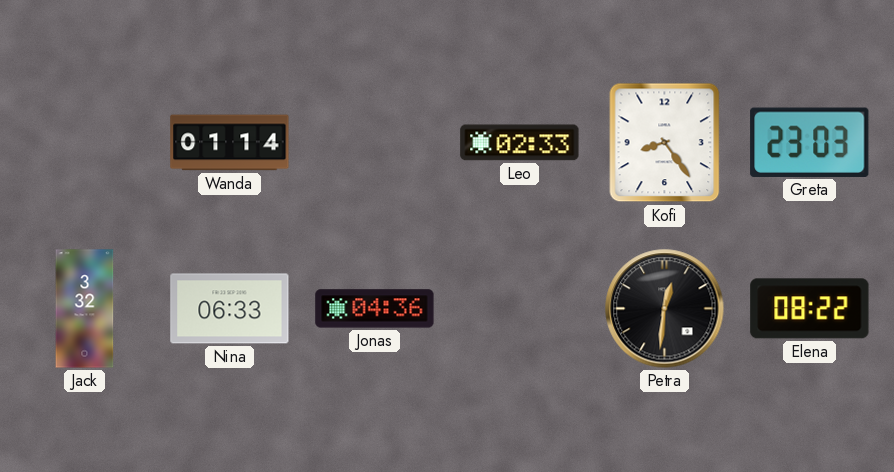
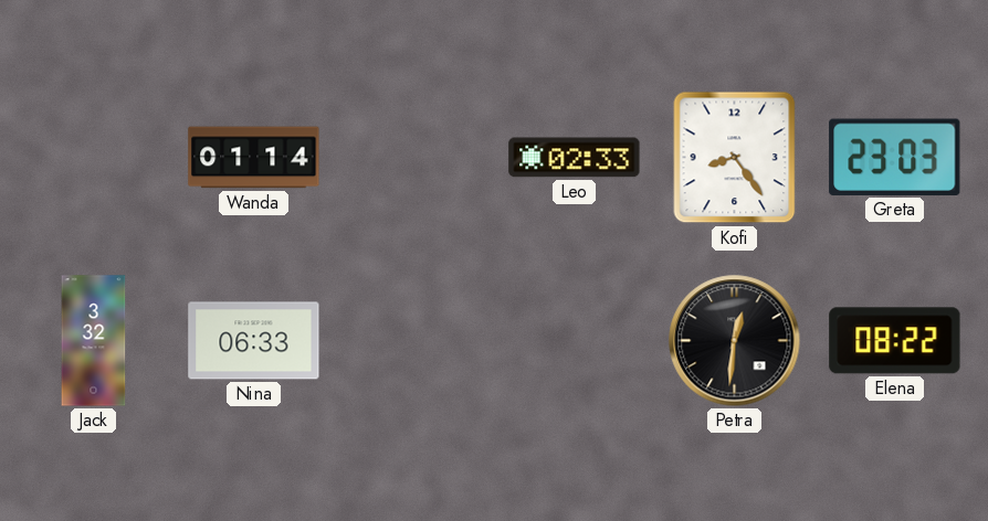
Jonas: 04:36 -> none
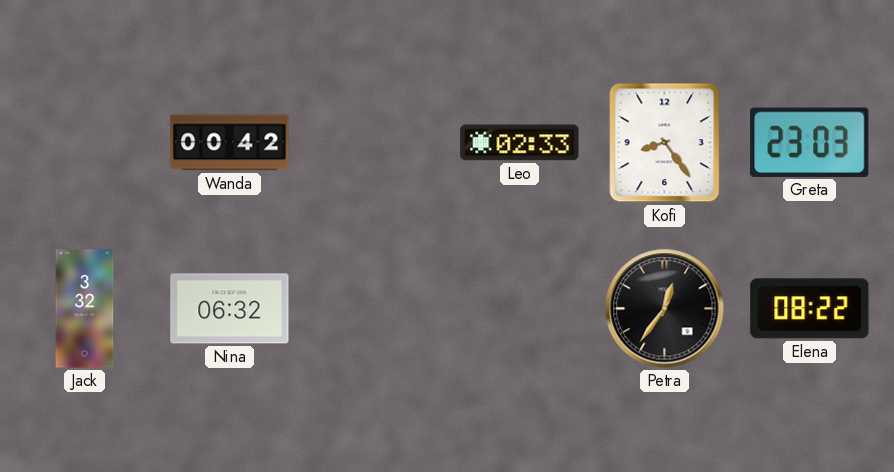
Wanda: 01:14 -> 00:42
Nina: 06:33 -> 06:32
Petra: 12:31 -> 12:36
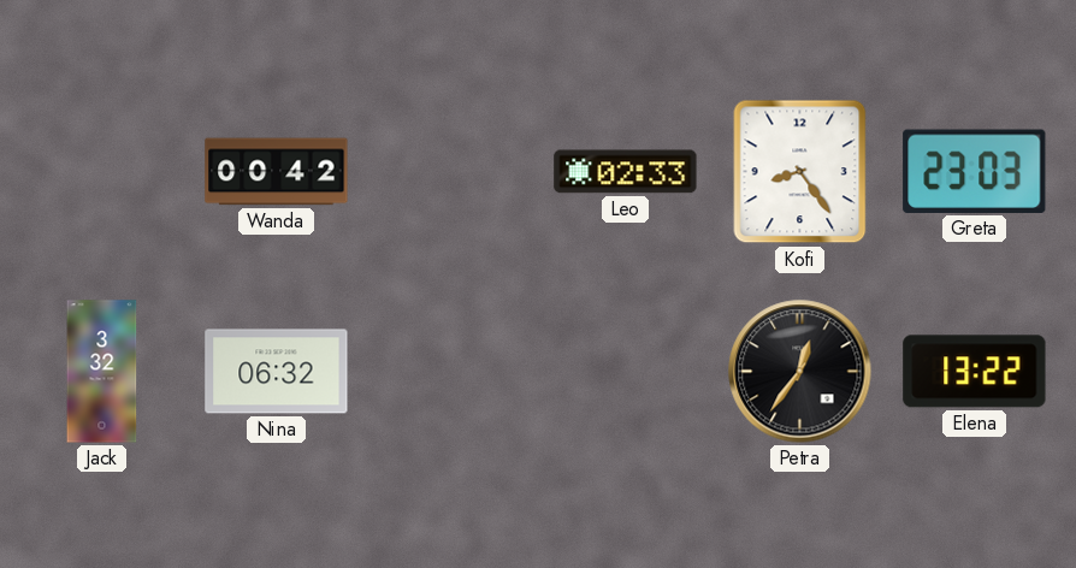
Elena: 08:22 -> 13:22
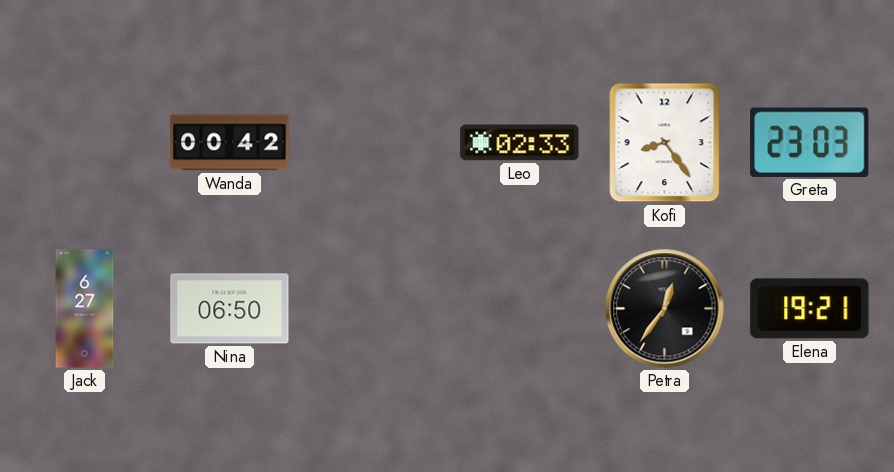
Jack: 3:32 -> 6:27
Nina: 06:32 -> 06:50
Elena: 13:22 -> 19:21
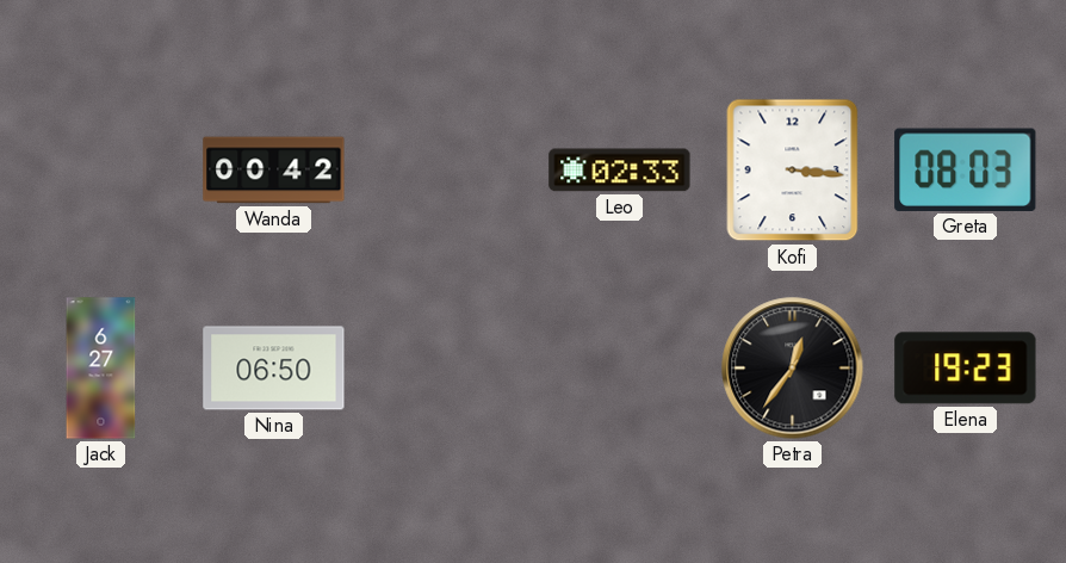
Kofi: 8:24 -> 3:16
Greta: 23:03 -> 08:03
Elena: 19:21 -> 19:23
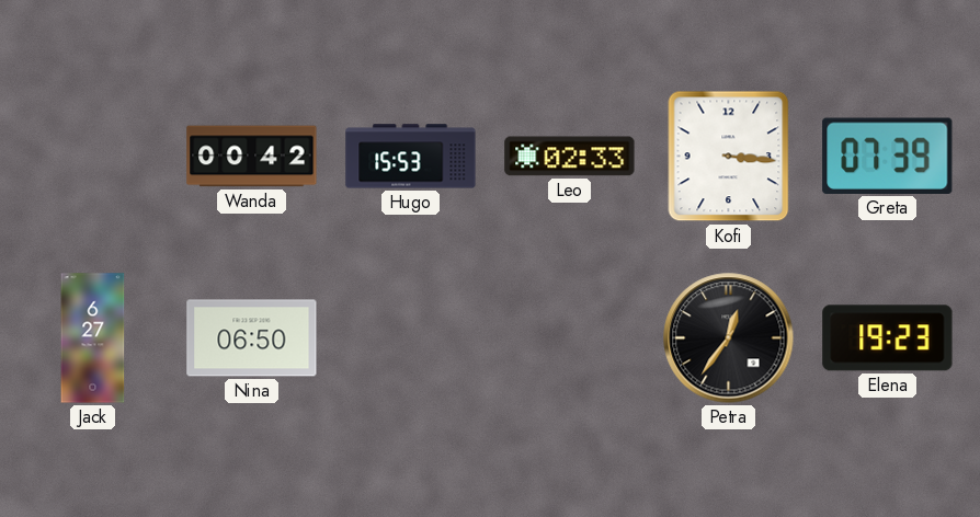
Hugo: none -> 15:53
Greta: 08:03 -> 07:39
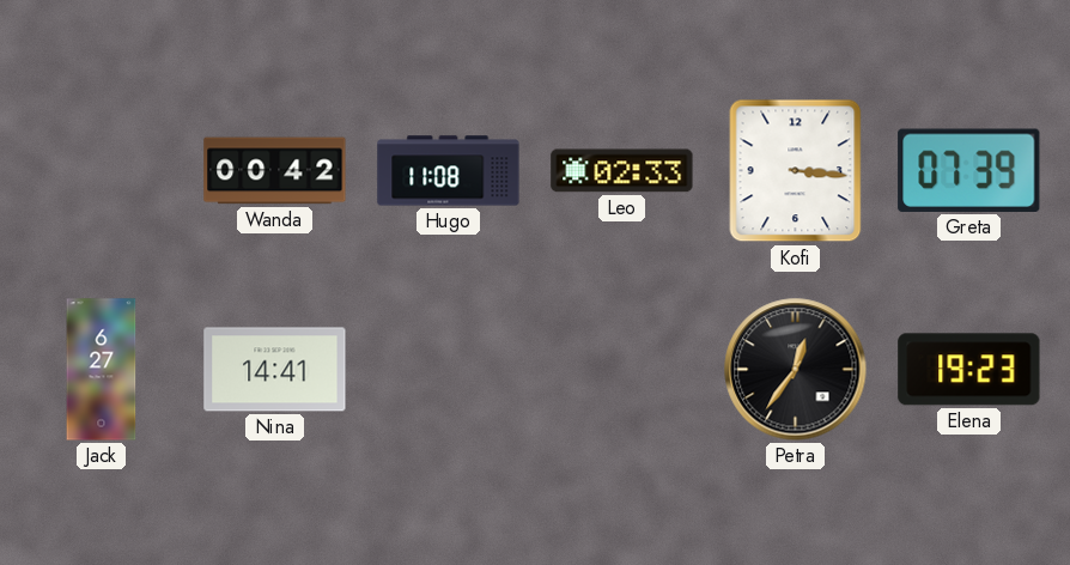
Hugo: 15:53 -> 11:08
Nina: 06:50 -> 14:41
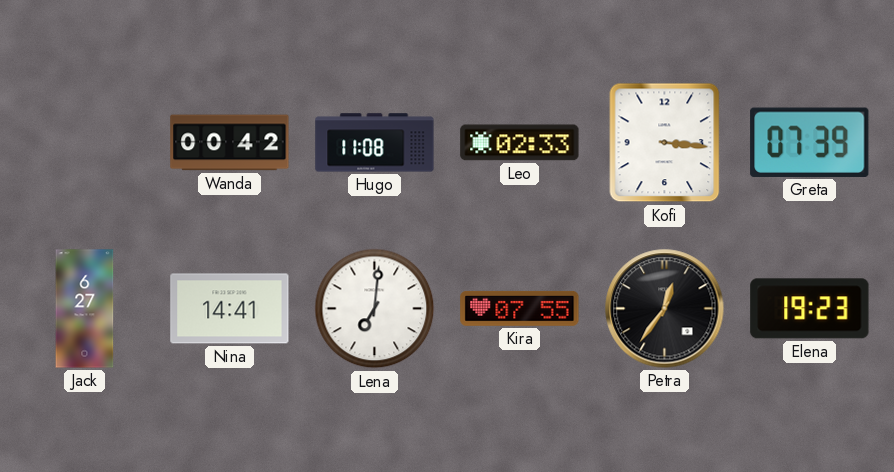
Lena: none -> 7:01
Kira: none -> 07:55
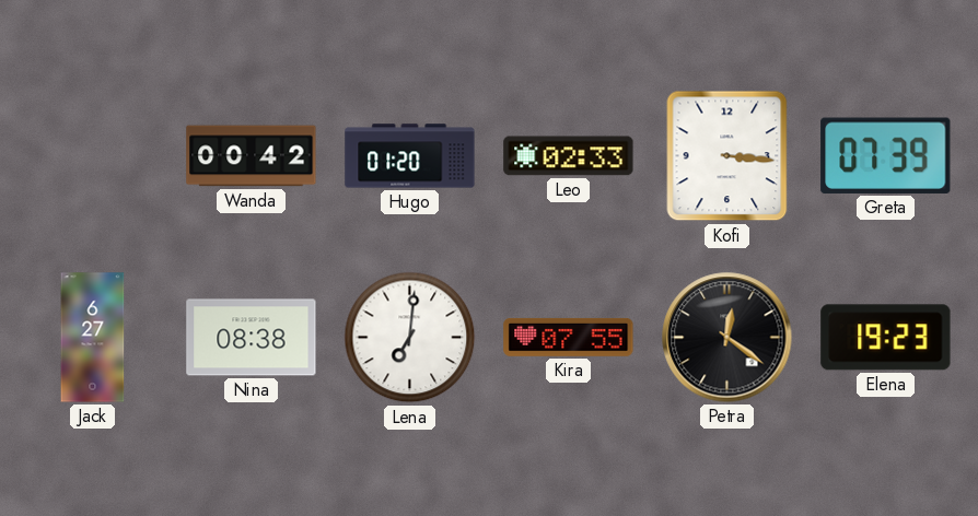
Hugo: 11:08 -> 01:20
Nina: 14:41 -> 08:38
Petra: 12:36 -> 12:21
